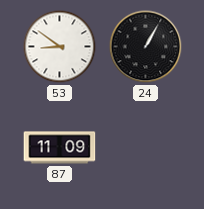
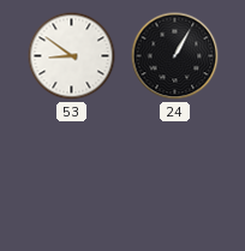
87: 11:09 -> none
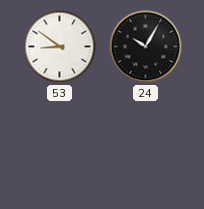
24: 1:05 -> 10:05
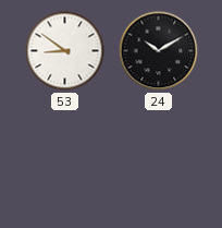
24: 10:05 -> 10:10
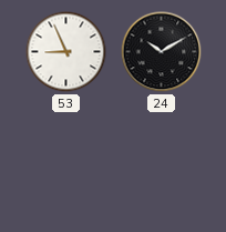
53: 8:51 -> 8:56
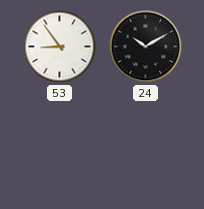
53: 8:56 -> 8:54
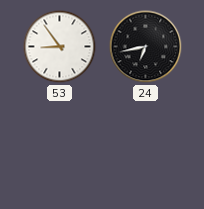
24: 10:10 -> 6:43
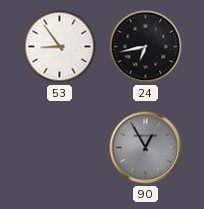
90: none -> 12:55
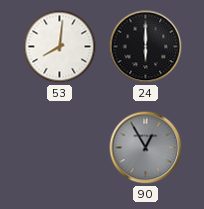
53: 8:54 -> 8:01
24: 6:43 -> 6:00
